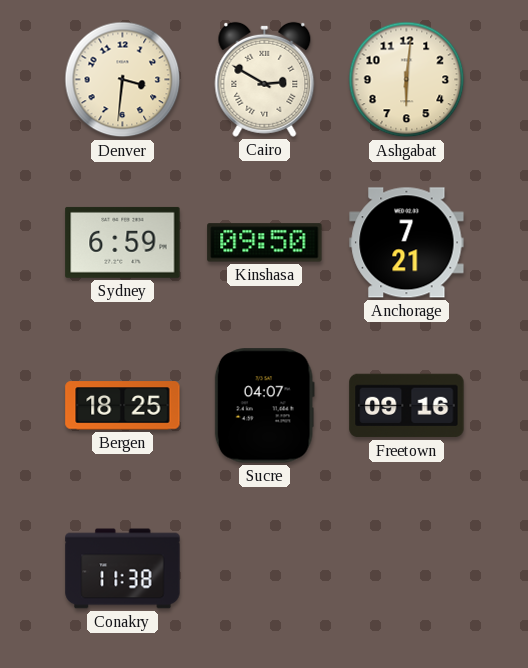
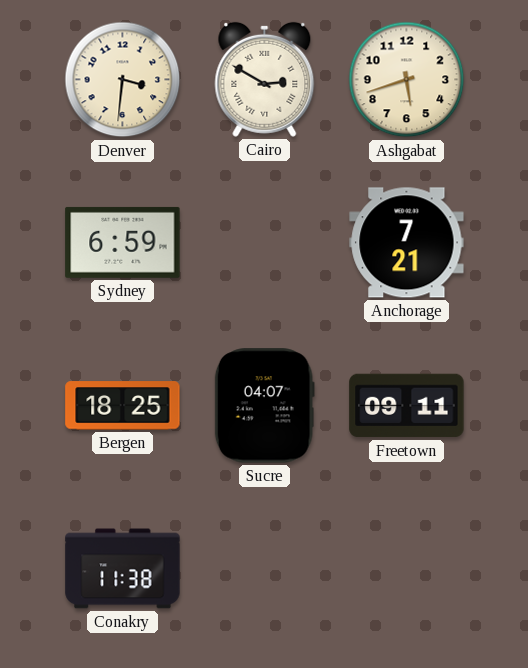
Ashgabat: 6:01 -> 5:42
Kinshasa: 09:50 -> none
Freetown: 09:16 -> 09:11
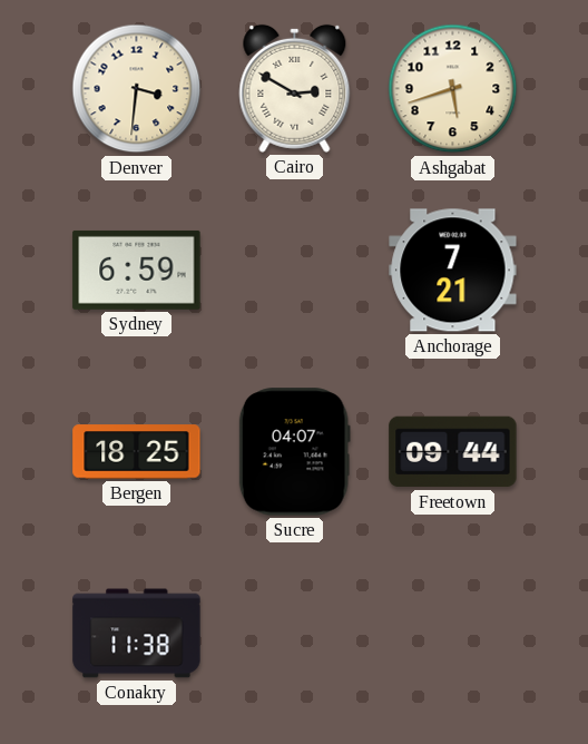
Freetown: 09:11 -> 09:44
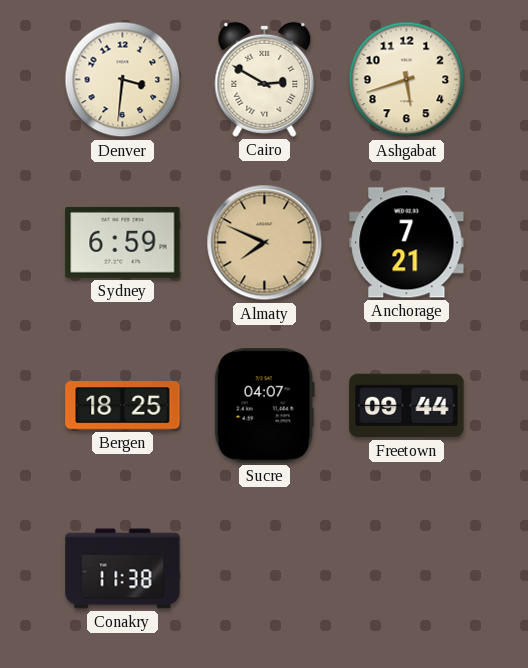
Almaty: none -> 7:49
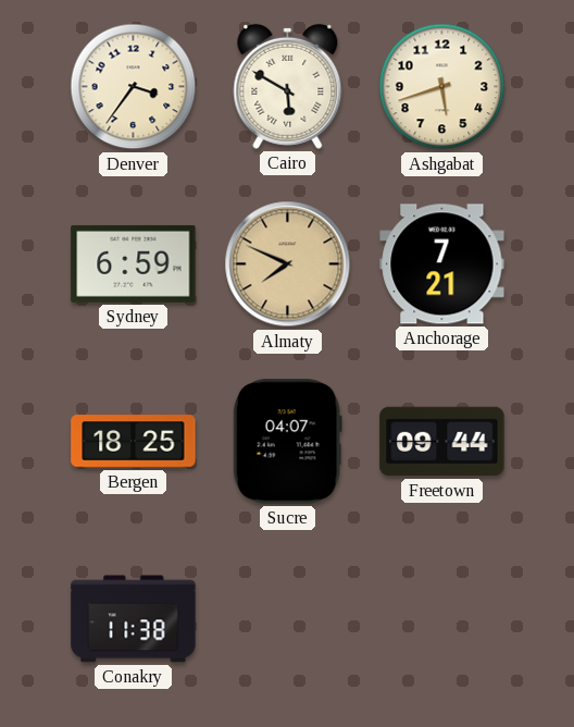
Denver: 3:31 -> 3:36
Cairo: 2:50 -> 5:50
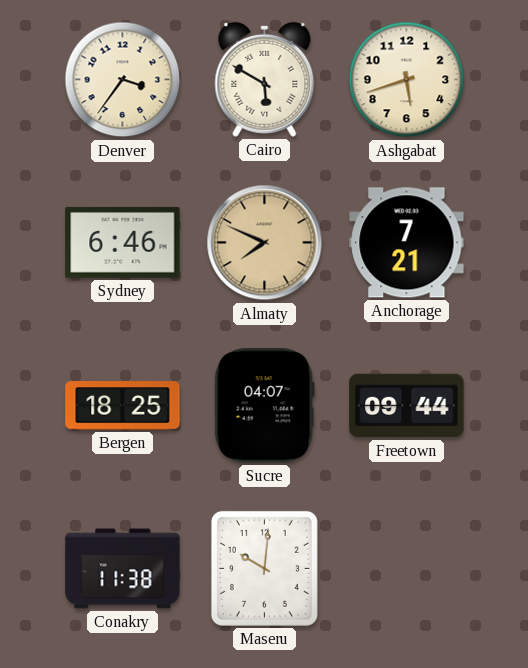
Sydney: 6:59 -> 6:46
Maseru: none -> 10:01
